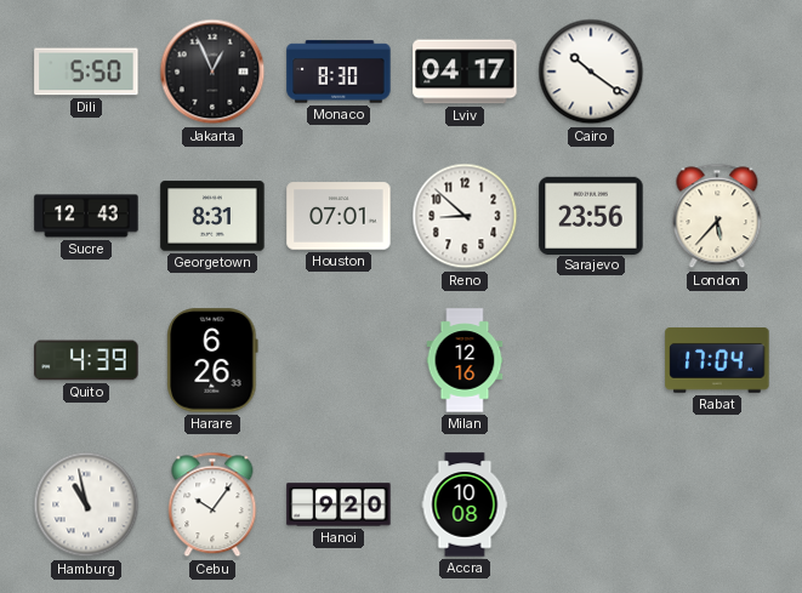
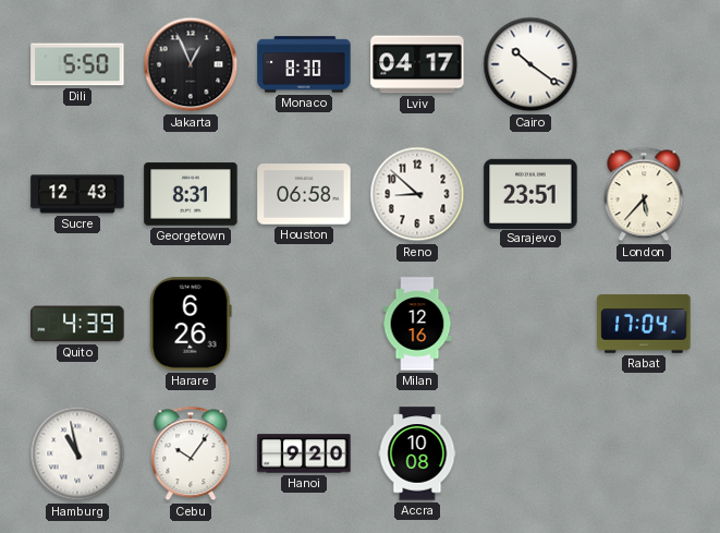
Houston: 07:01 -> 06:58
Sarajevo: 23:56 -> 23:51
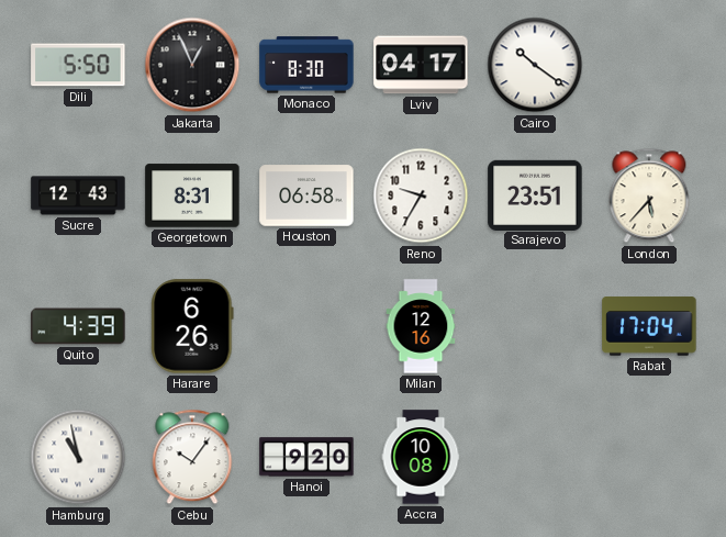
Reno: 8:52 -> 9:35
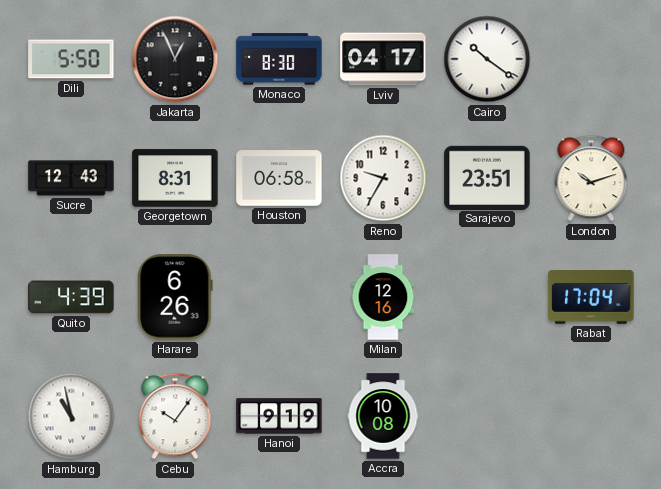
London: 5:37 -> 10:12
Hanoi: 9:20 -> 9:19
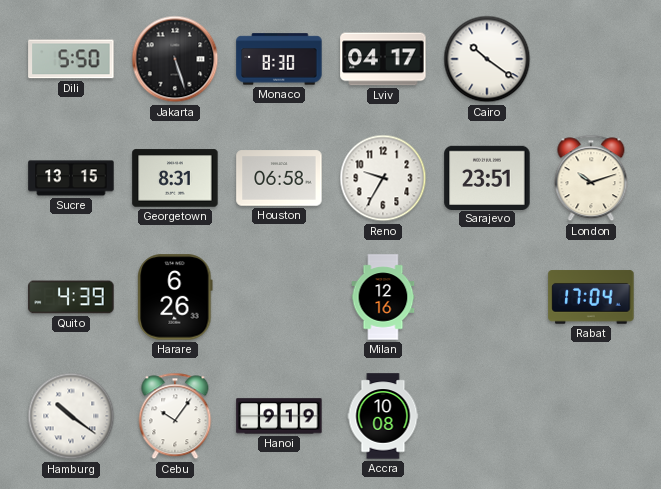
Jakarta: 12:56 -> 5:27
Sucre: 12:43 -> 13:15
Hamburg: 10:58 -> 10:21
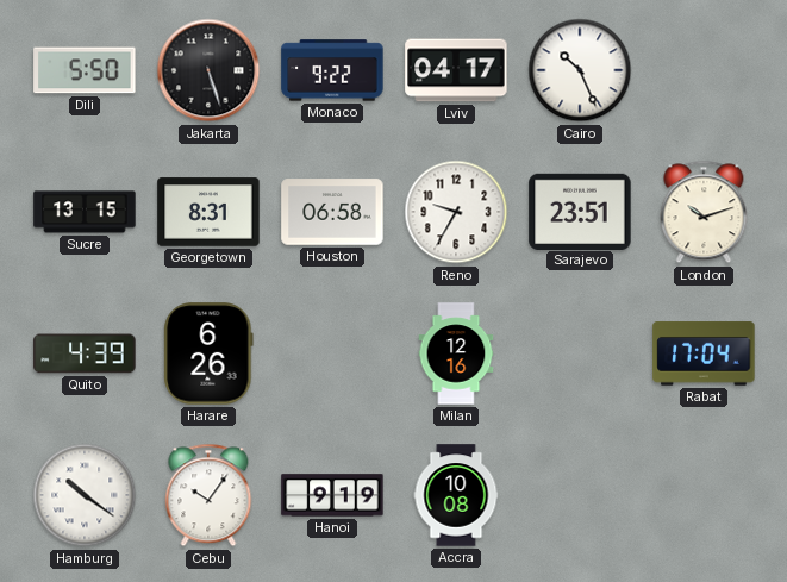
Monaco: 8:30 -> 9:22
Cairo: 10:21 -> 10:26
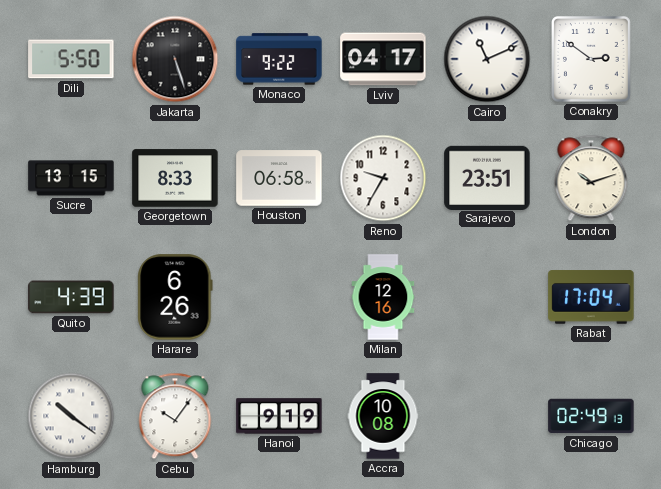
Cairo: 10:26 -> 11:11
Conakry: none -> 2:51
Georgetown: 8:31 -> 8:33
Chicago: none -> 02:49
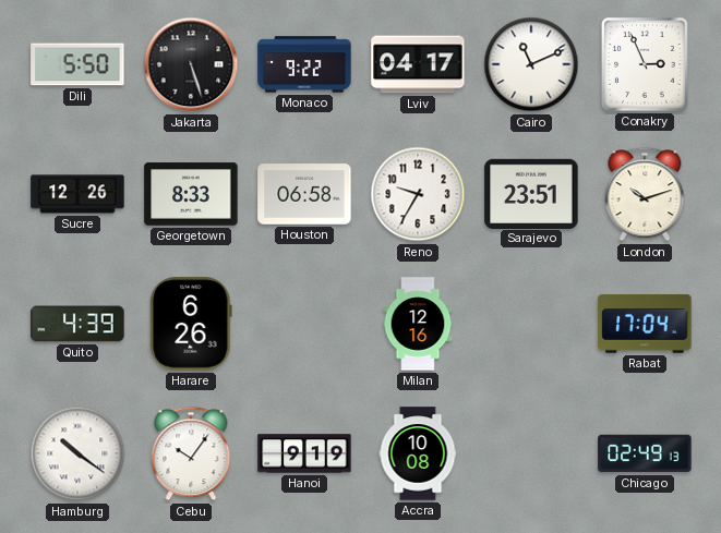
Conakry: 2:51 -> 2:56
Sucre: 13:15 -> 12:26
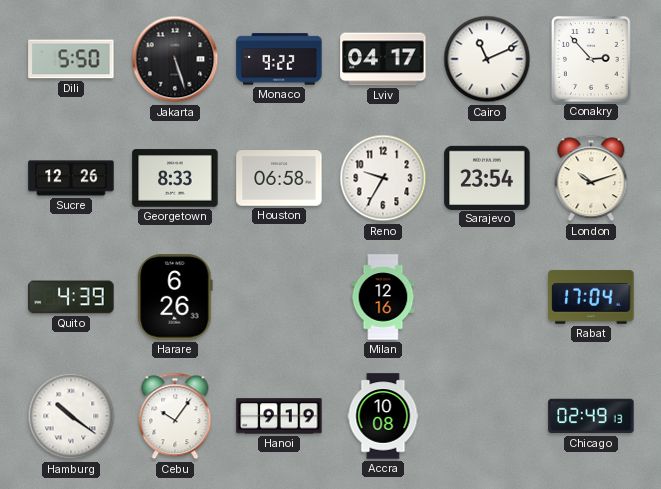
Conakry: 2:56 -> 2:53
Sarajevo: 23:51 -> 23:54
